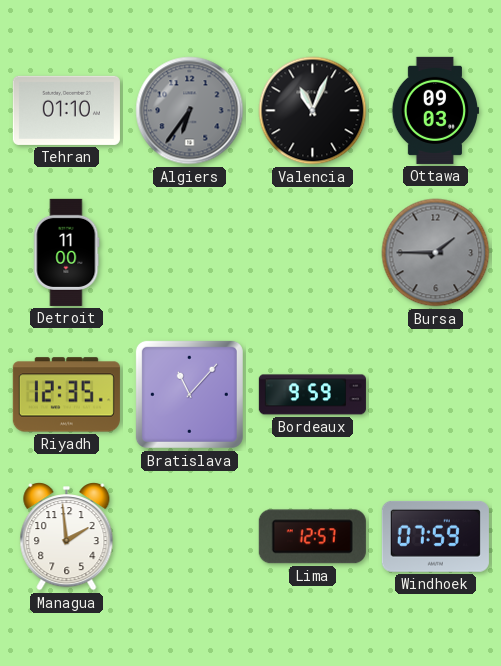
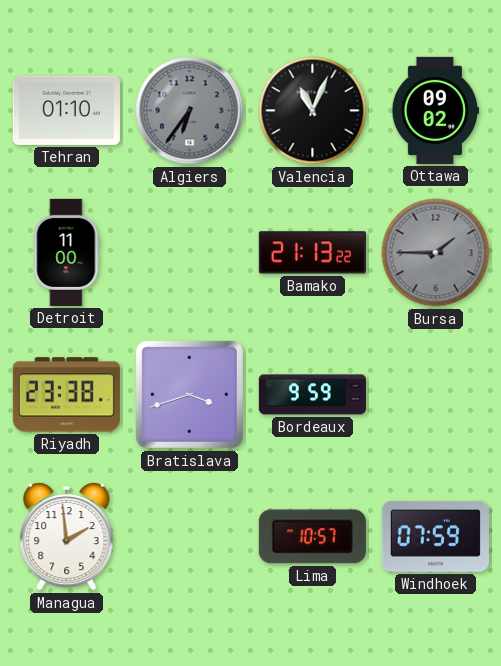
Ottawa: 09:03 -> 09:02
Bamako: none -> 21:13
Riyadh: 12:35 -> 23:38
Bratislava: 11:07 -> 3:42
Lima: 12:57 -> 10:57
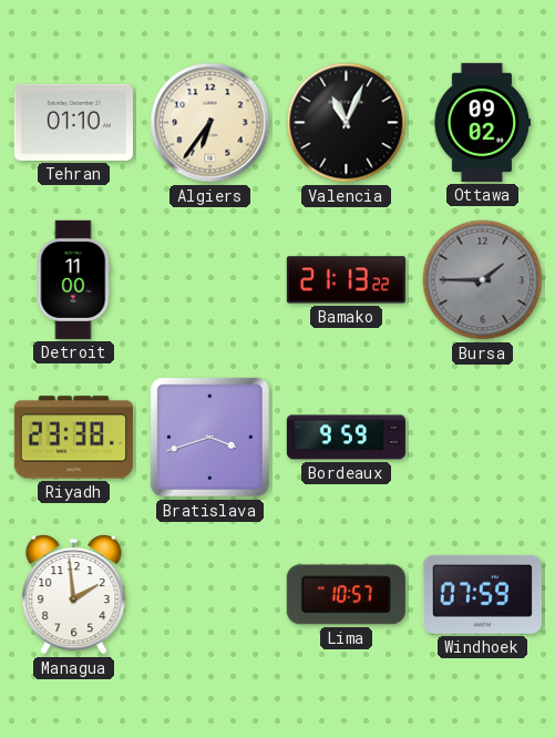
Algiers dial: grey -> cream
